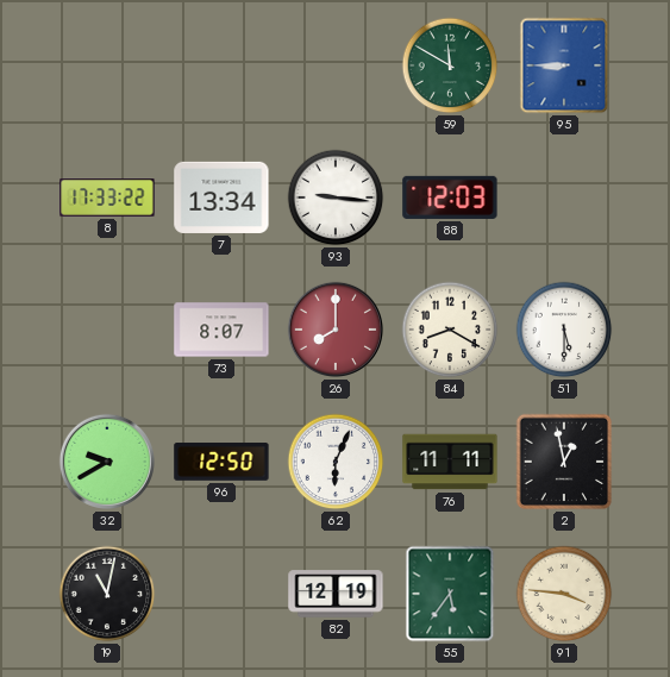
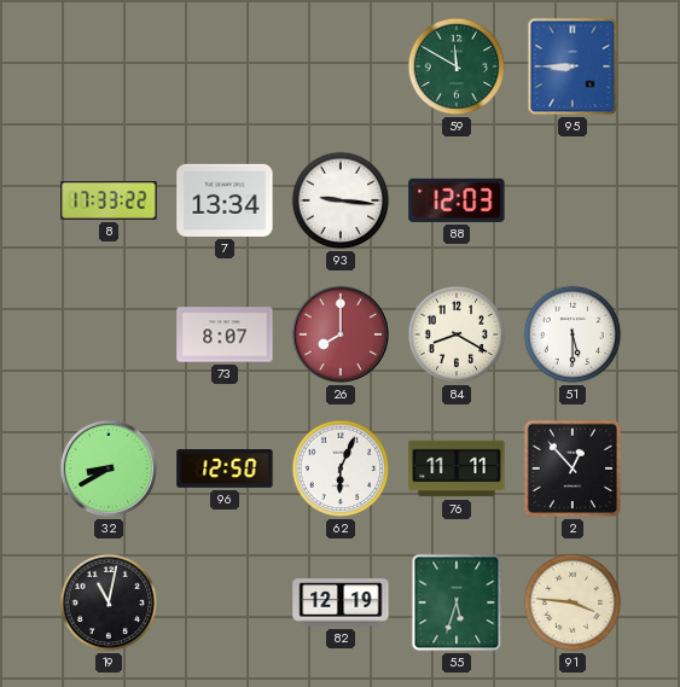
32: 9:40 -> 8:40
2: 12:58 -> 12:53
55: 5:36 -> 5:33
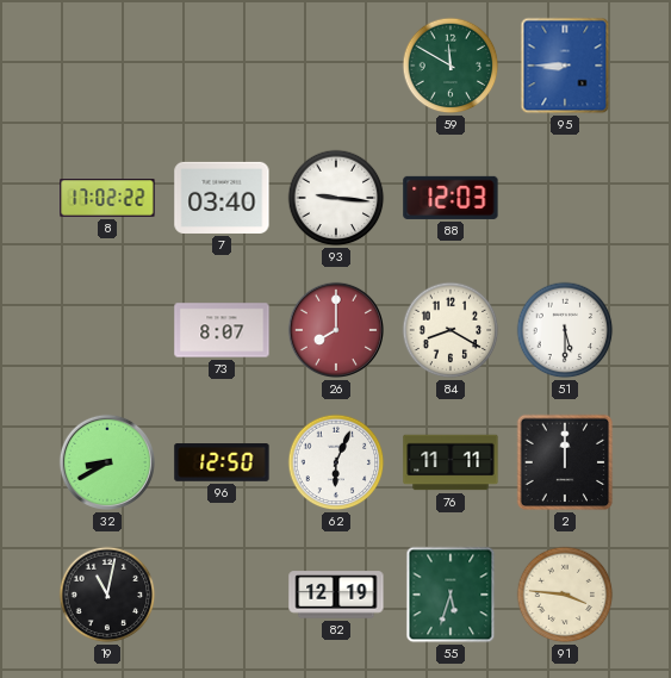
8: 17:33 -> 17:02
7: 13:34 -> 03:40
2: 12:53 -> 12:00
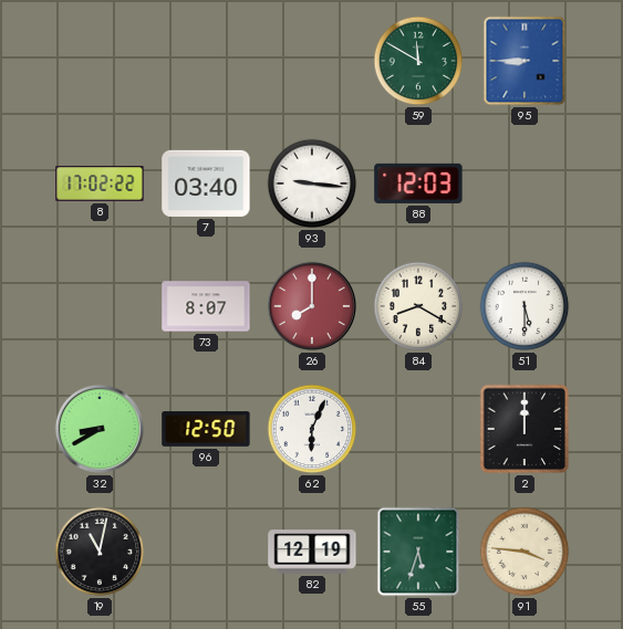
76: 11:11 -> none
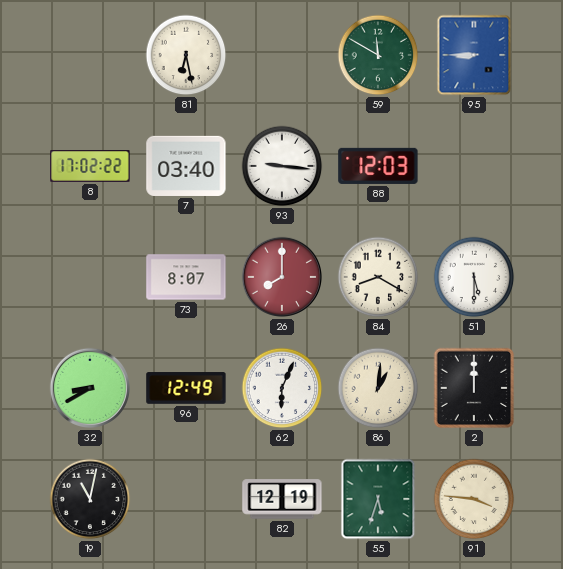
81: none -> 6:28
96: 12:50 -> 12:49
86: none -> 1:01
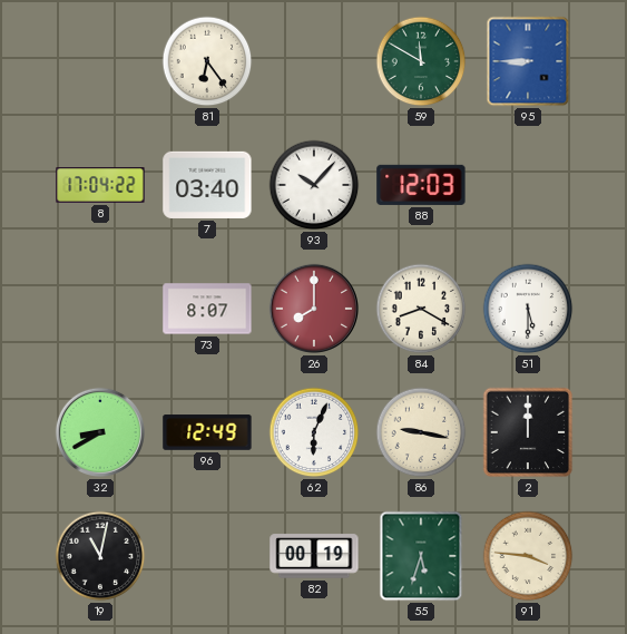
81: 6:28 -> 6:24
8: 17:02 -> 17:04
93: 9:16 -> 10:07
86: 1:01 -> 9:17
82: 12:19 -> 00:19
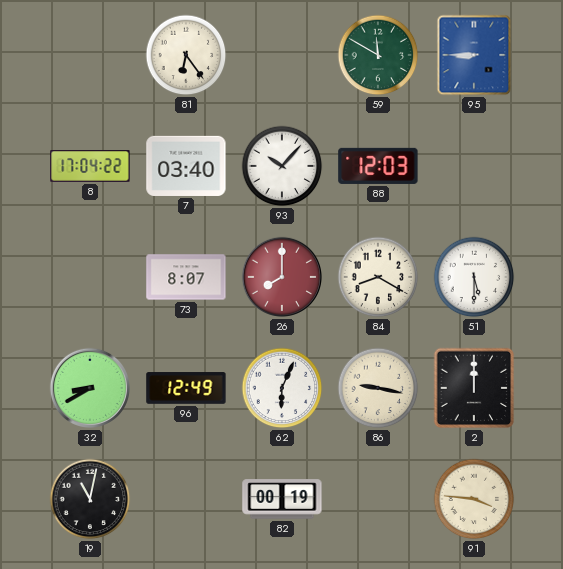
55: 5:33 -> none
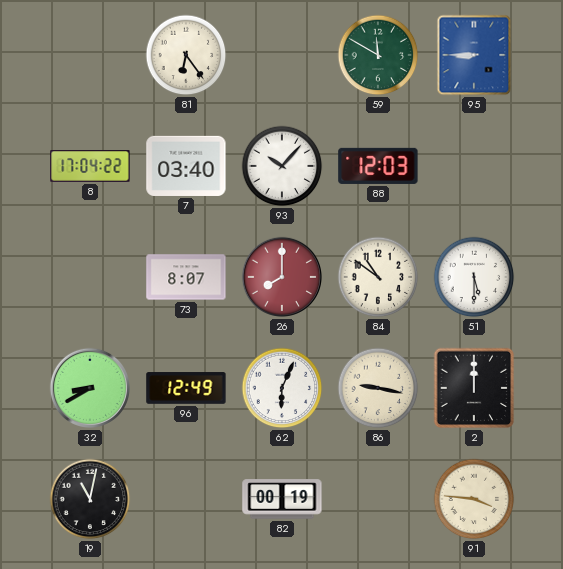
84: 8:20 -> 10:51
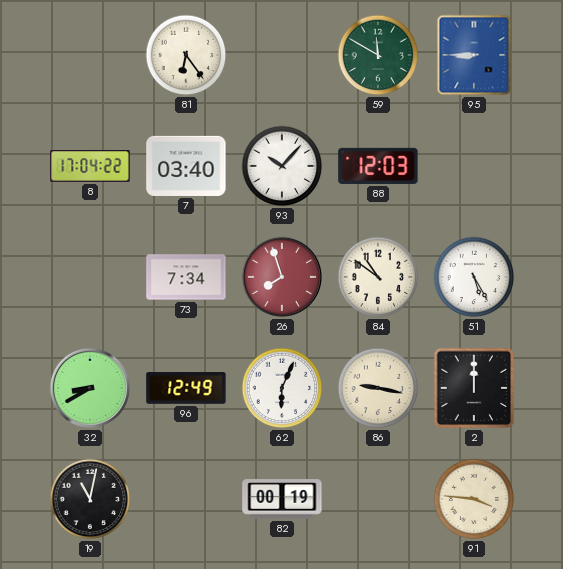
73: 8:07 -> 7:34
26: 8:00 -> 7:57
51: 5:30 -> 5:25
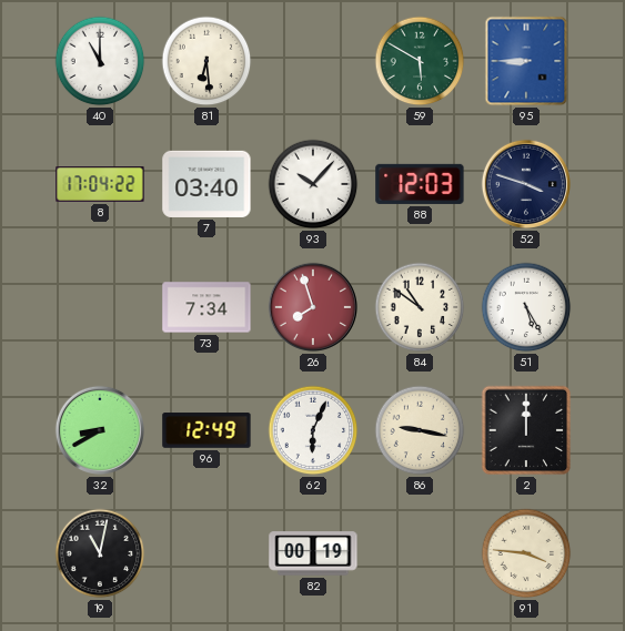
40: none -> 11:00
81: 6:24 -> 6:29
59: 11:50 -> 5:50
52: none -> 3:48
